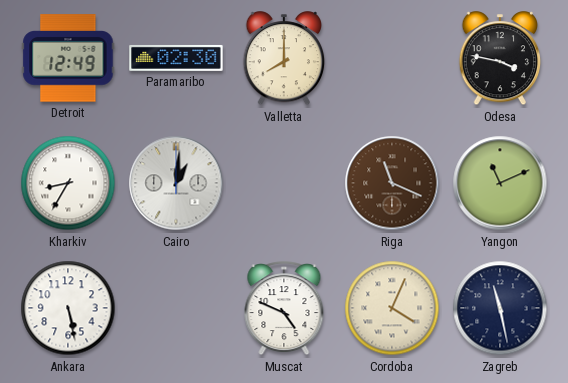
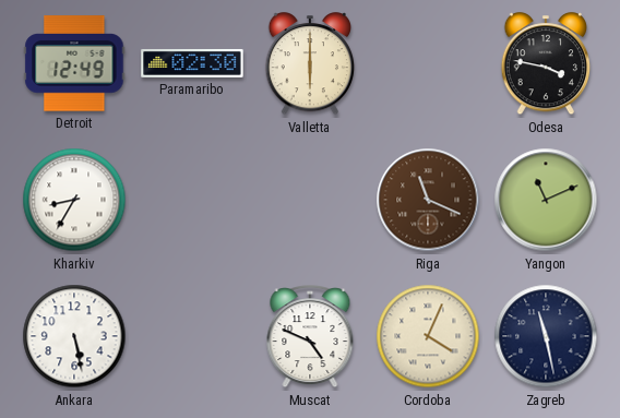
Valletta: 8:00 -> 6:00
Cairo: 1:01 -> none
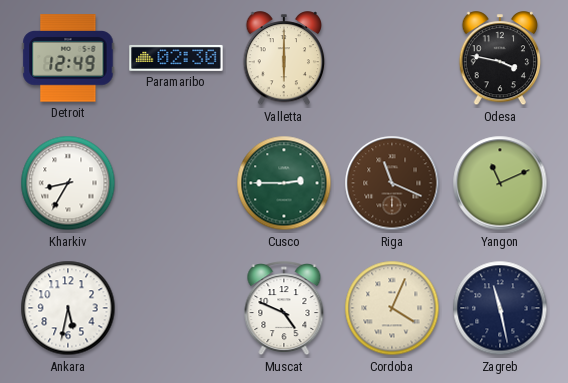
Cusco: none -> 2:45
Ankara: 5:28 -> 5:32
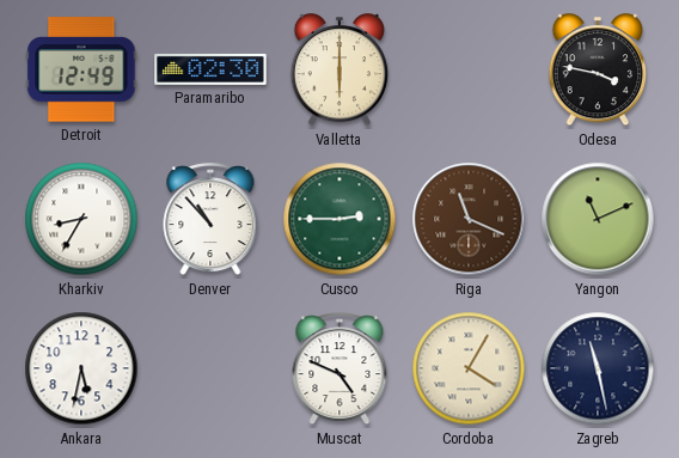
Denver: none -> 10:53
Cordoba: 4:04 -> 4:05
